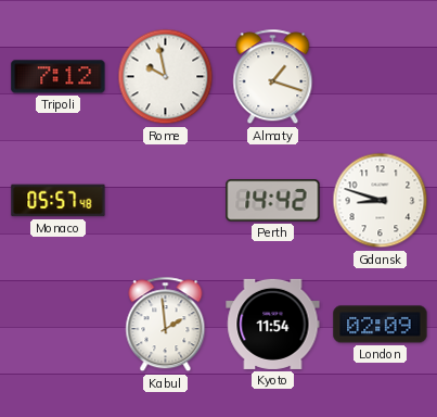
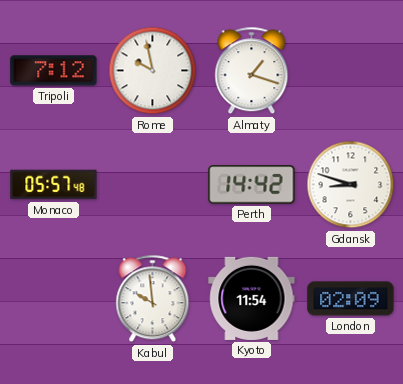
Kabul: 1:59 -> 9:59
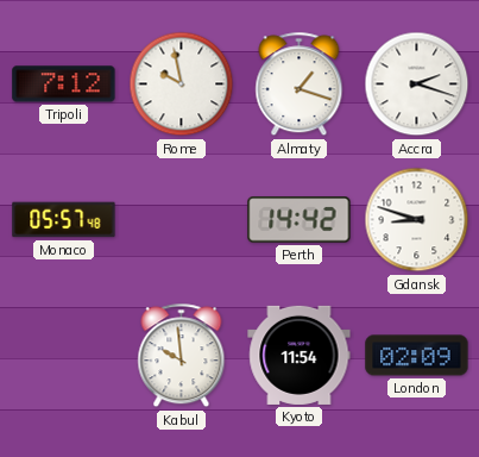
Accra: none -> 2:18
